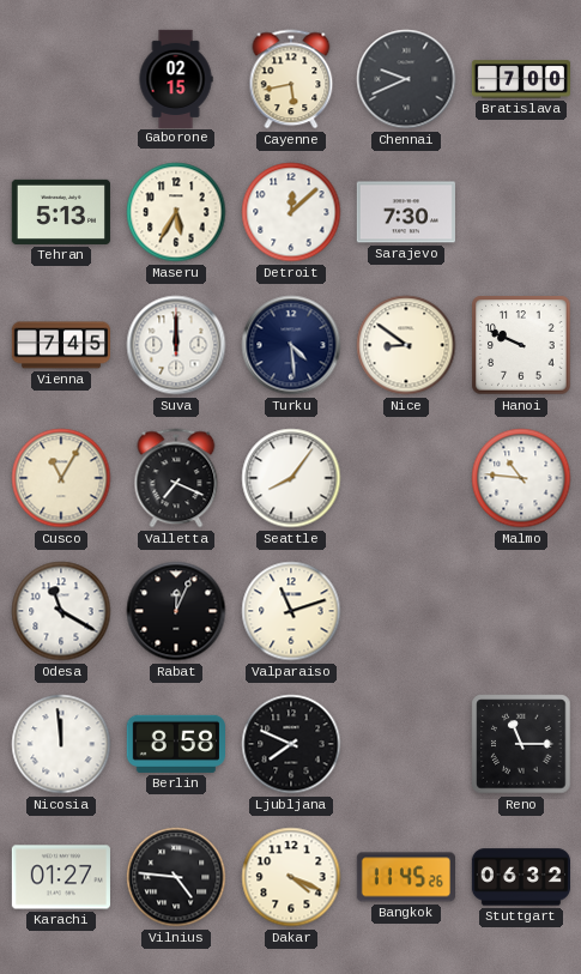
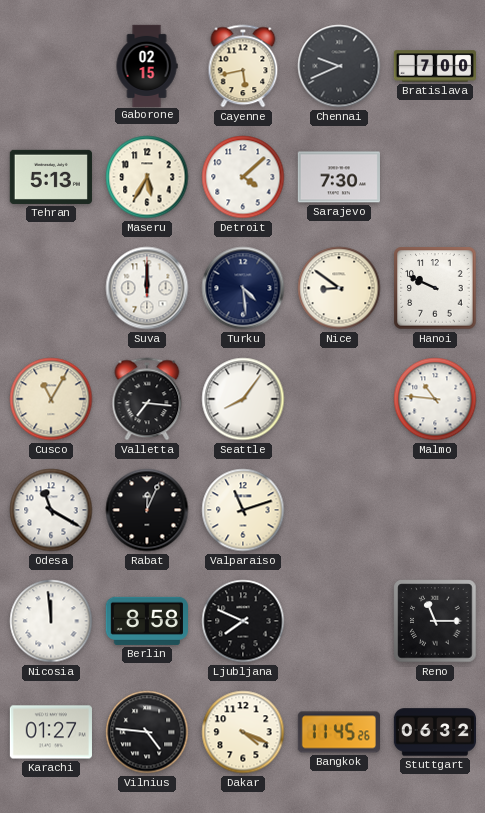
Detroit: 12:08 -> 4:08
Vienna: 7:45 -> none
Valletta: 7:19 -> 7:16
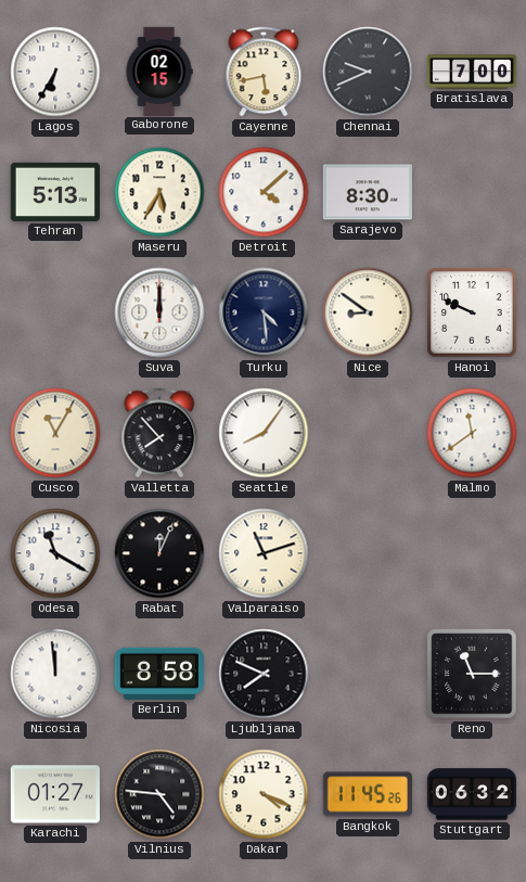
Lagos: none -> 6:35
Sarajevo: 7:30 -> 8:30
Valletta: 7:16 -> 7:53
Malmo: 10:46 -> 11:39
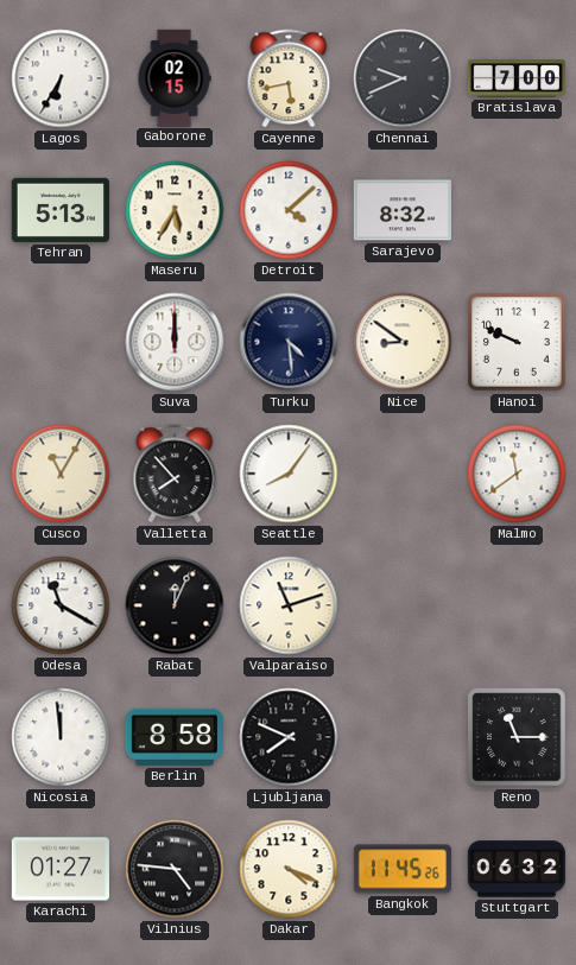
Sarajevo: 8:30 -> 8:32
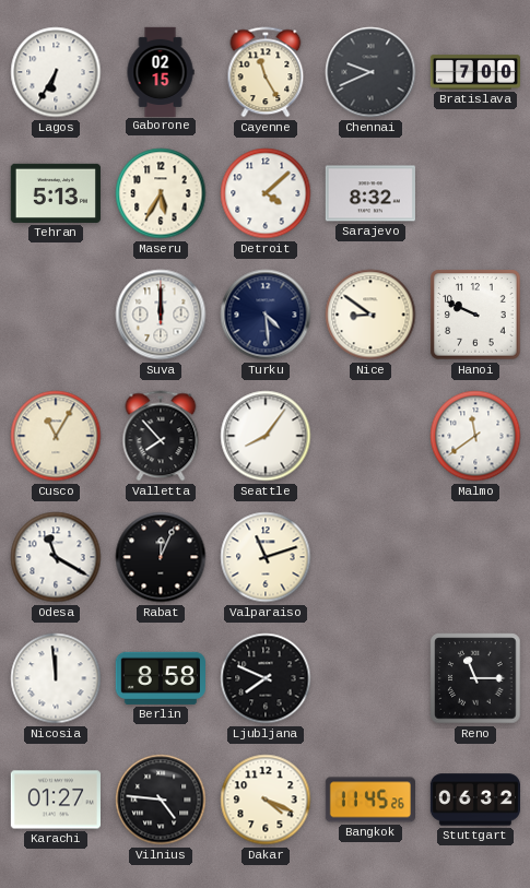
Cayenne: 5:43 -> 11:25
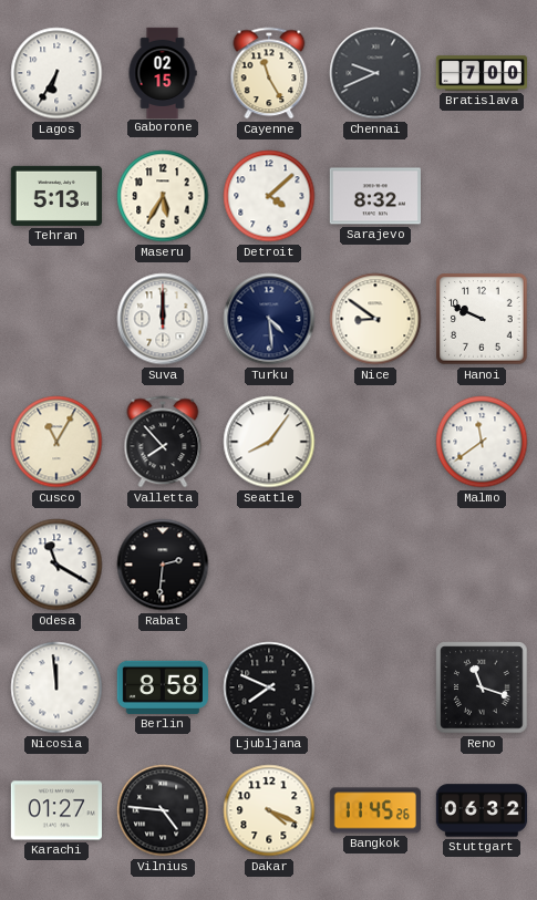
Rabat: 12:04 -> 2:31
Valparaiso: 11:12 -> none
Reno: 11:15 -> 11:18
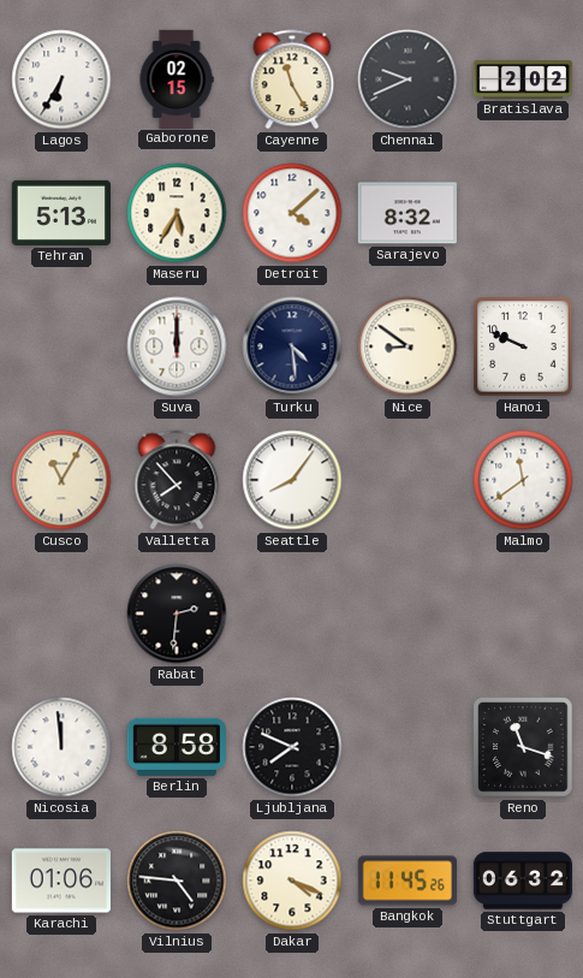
Bratislava: 7:00 -> 2:02
Odesa: 11:20 -> none
Karachi: 01:27 -> 01:06
